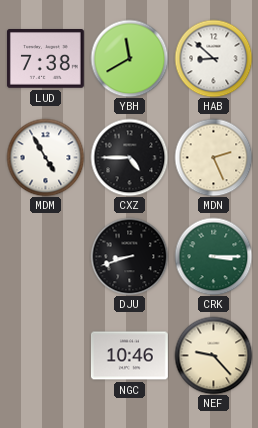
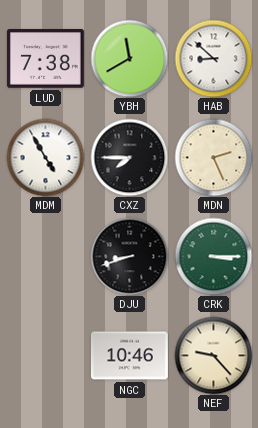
CXZ: 4:45 -> 7:45
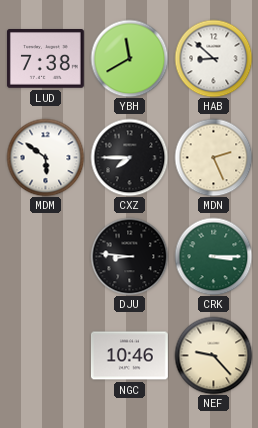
MDM: 4:55 -> 5:51
DJU: 8:42 -> 8:46
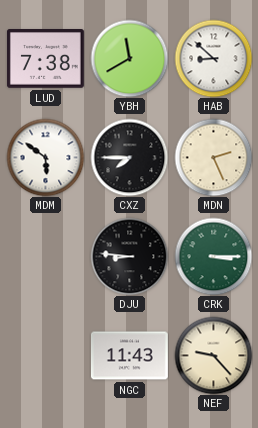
NGC: 10:46 -> 11:43
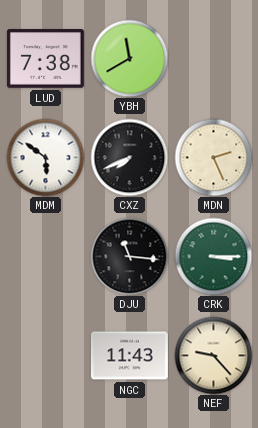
HAB: 8:52 -> none
CXZ: 7:45 -> 7:41
DJU: 8:46 -> 11:16
